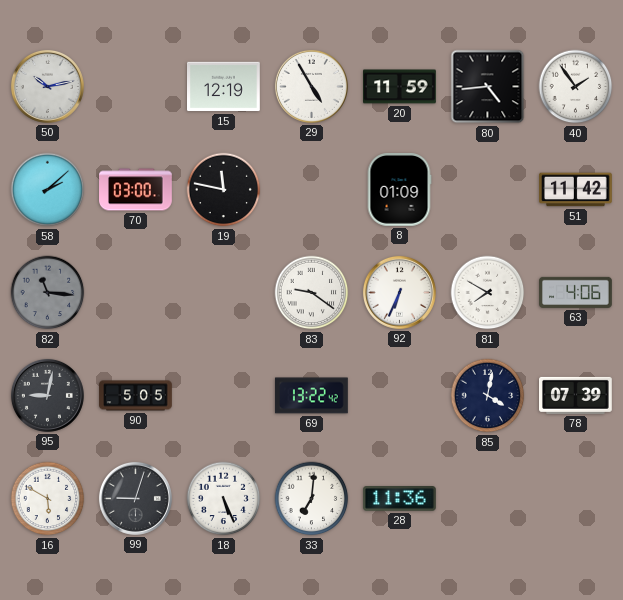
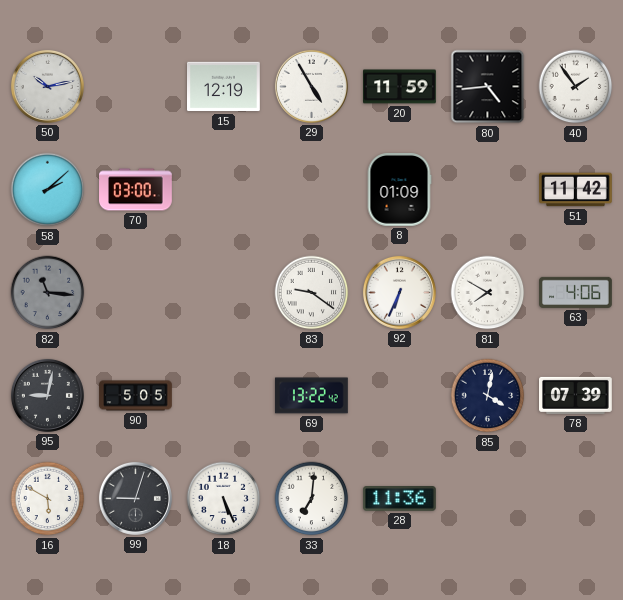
19: 11:47 -> none
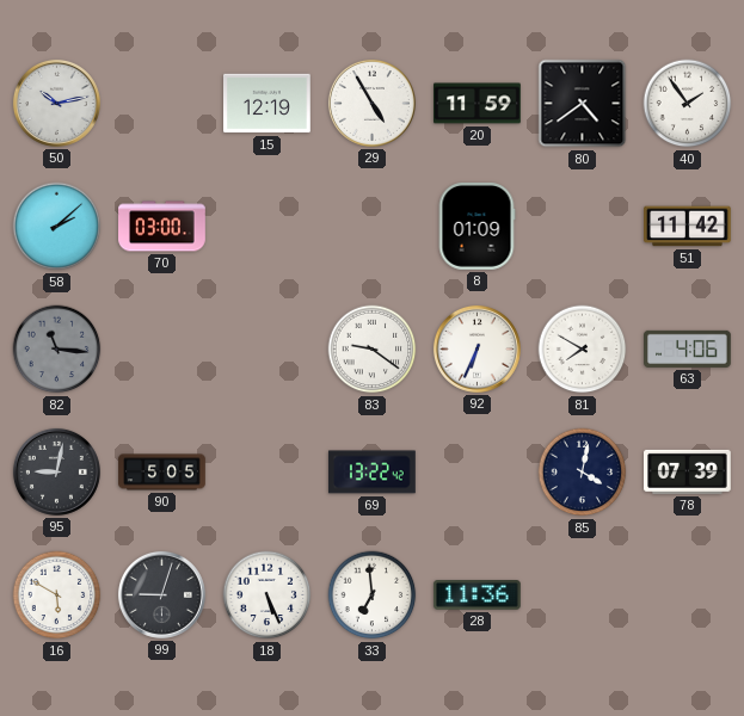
80: 4:44 -> 4:39
33: 7:01 -> 6:59
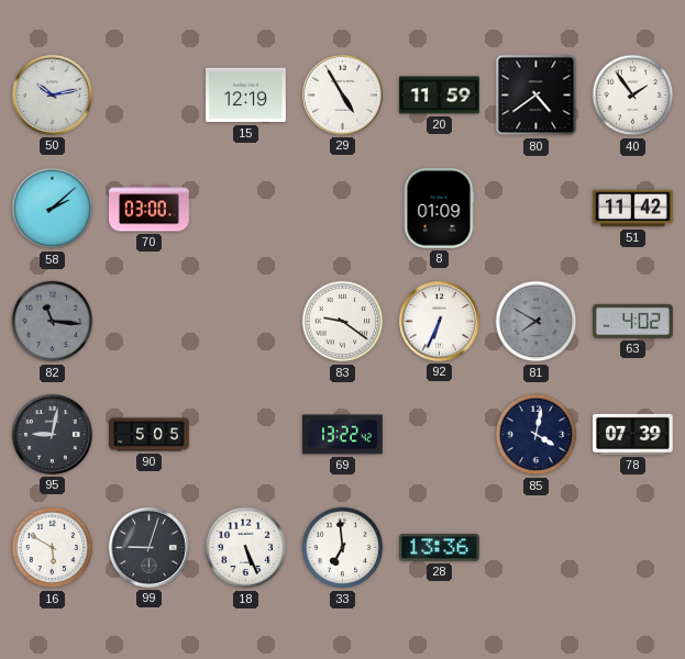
81 dial: white -> grey
63: 4:06 -> 4:02
28: 11:36 -> 13:36
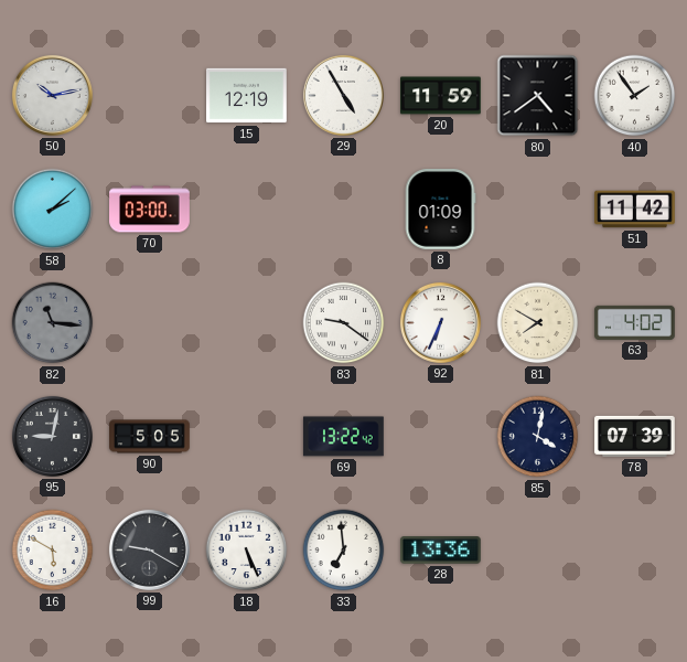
81 dial: grey -> cream
99: 9:03 -> 9:20
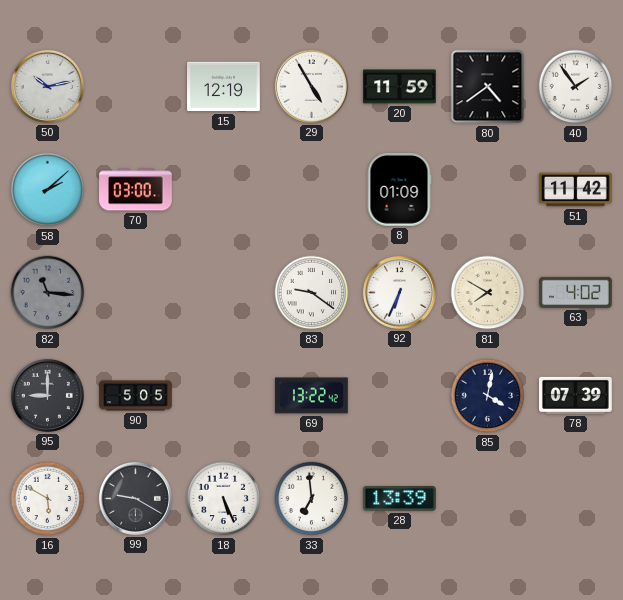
95: 9:02 -> 9:00
28: 13:36 -> 13:39
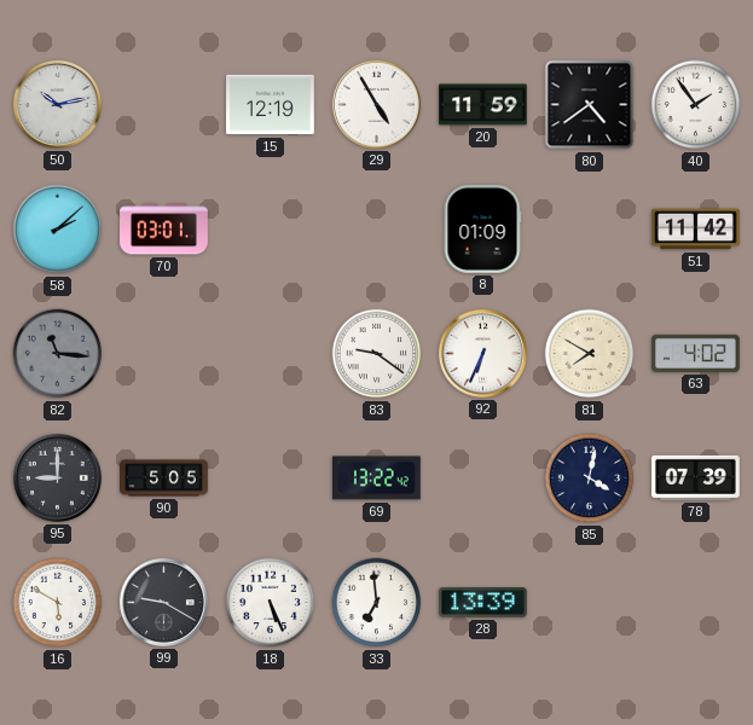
70: 03:00 -> 03:01
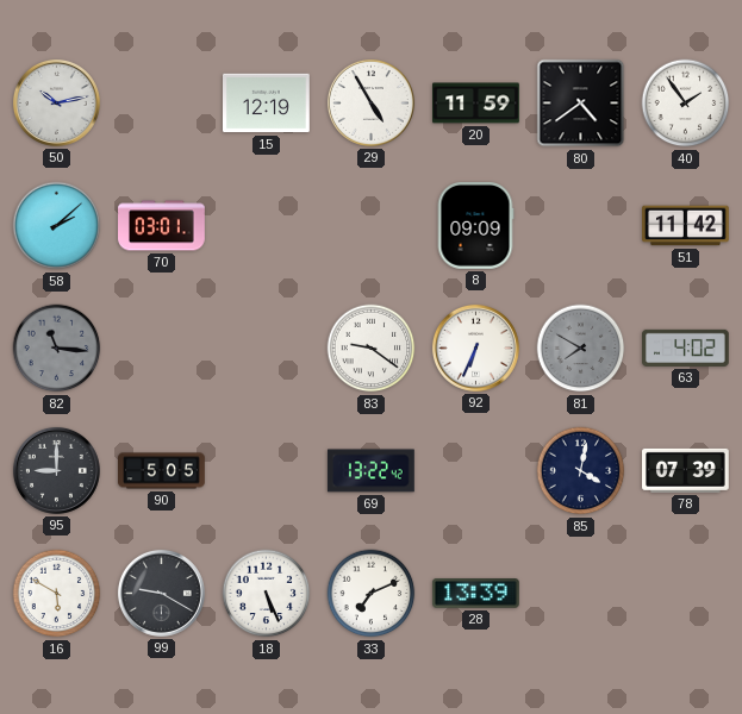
8: 01:09 -> 09:09
81 dial: cream -> grey
33: 6:59 -> 7:11
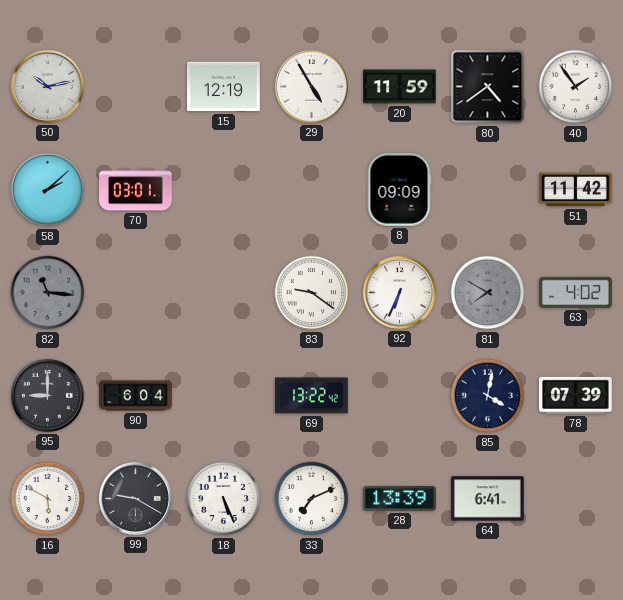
90: 5:05 -> 6:04
64: none -> 6:41
